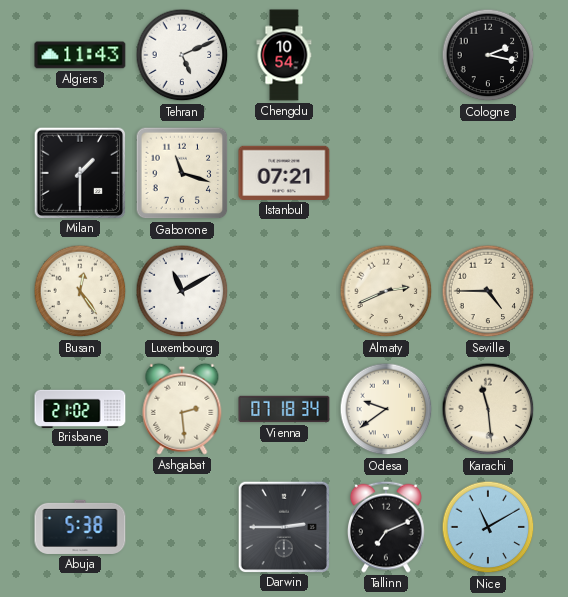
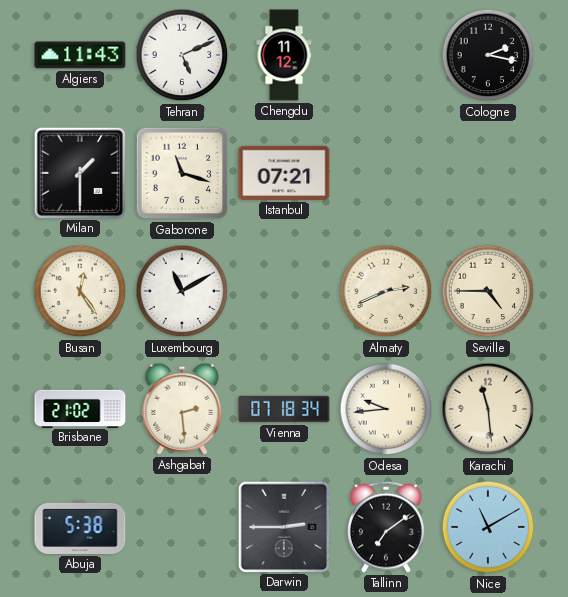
Chengdu: 10:54 -> 11:12
Odesa: 9:39 -> 9:44
Tallinn: 7:11 -> 7:09
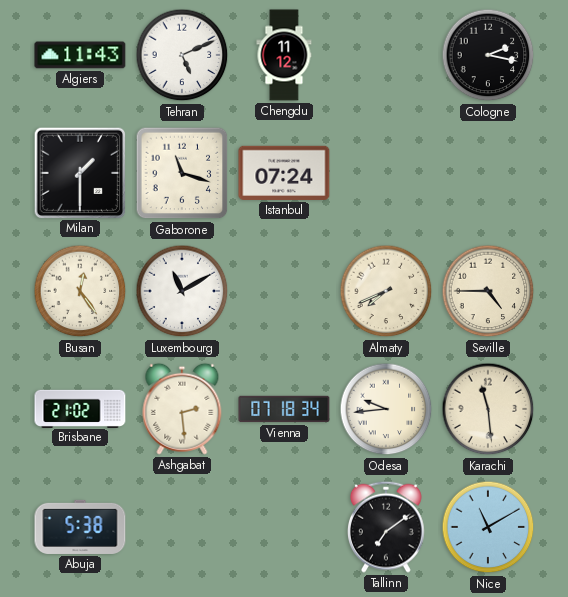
Istanbul: 07:21 -> 07:24
Almaty: 2:41 -> 7:41
Darwin: 2:45 -> none
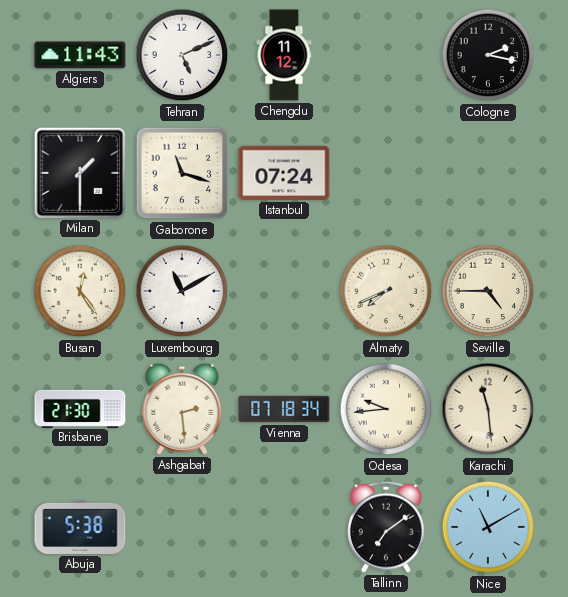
Brisbane: 21:02 -> 21:30
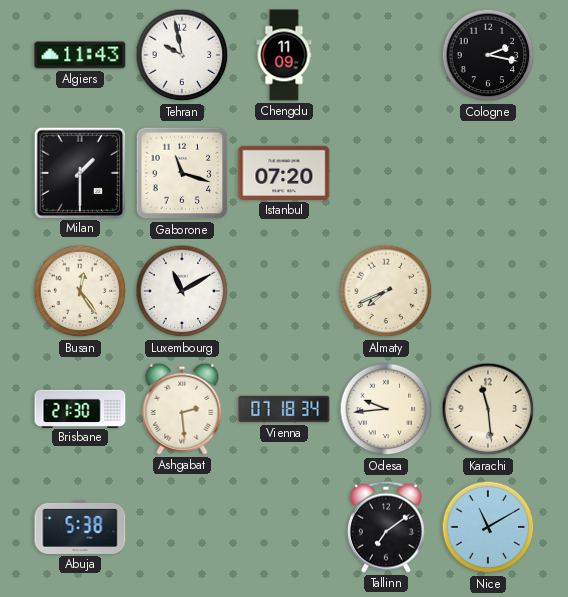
Tehran: 5:11 -> 9:58
Chengdu: 11:12 -> 11:09
Istanbul: 07:24 -> 07:20
Seville: 4:45 -> none
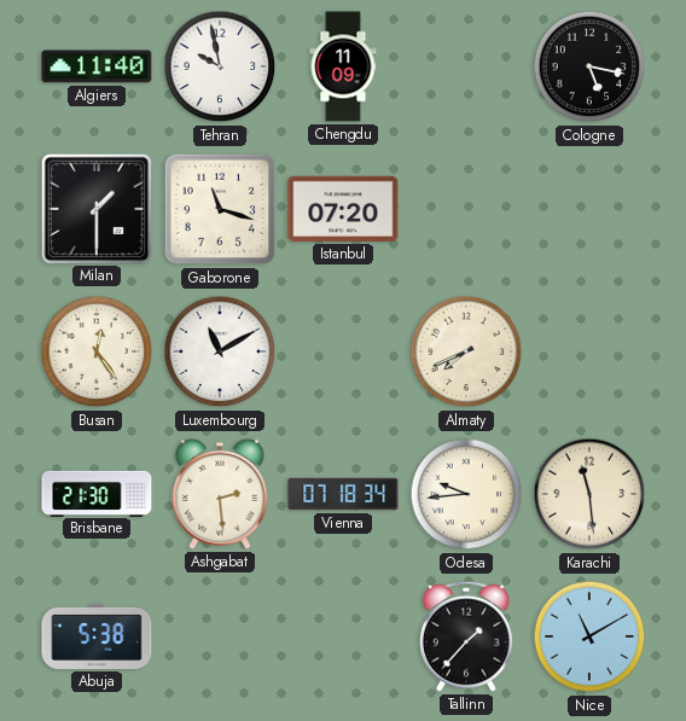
Algiers: 11:43 -> 11:40
Cologne: 2:17 -> 5:17
Tallinn: 7:09 -> 1:37
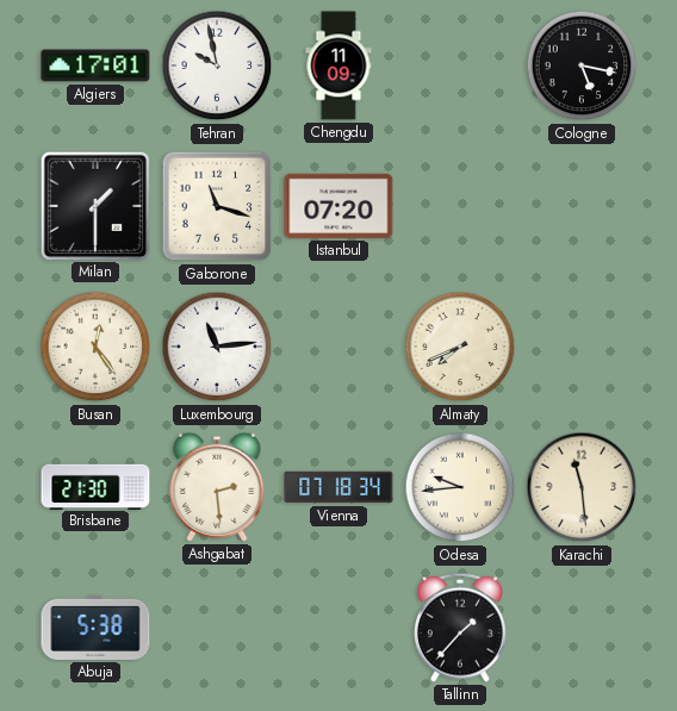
Algiers: 11:40 -> 17:01
Luxembourg: 11:10 -> 11:14
Nice: 11:10 -> none
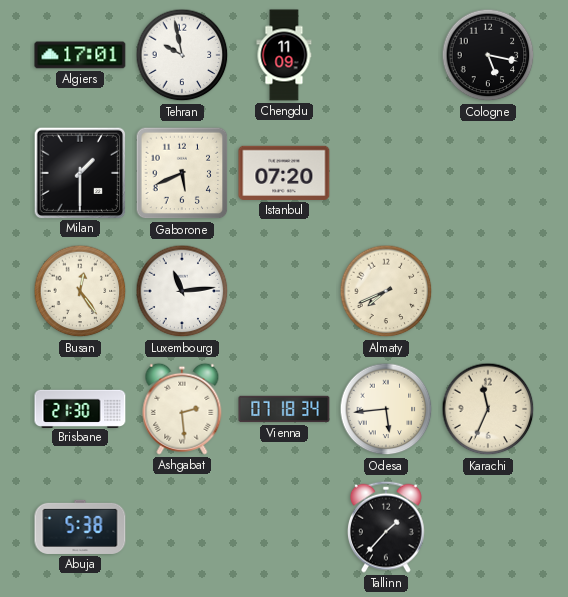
Gaborone: 11:18 -> 5:41
Odesa: 9:44 -> 5:44
Karachi: 11:29 -> 11:34
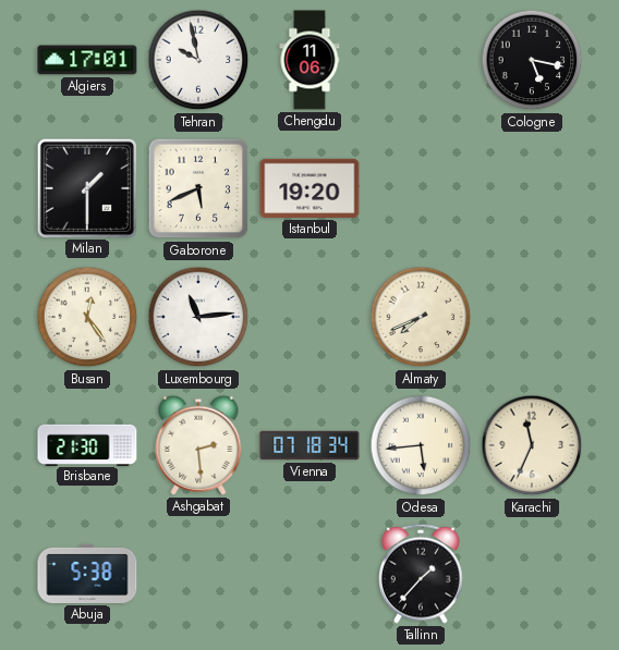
Chengdu: 11:09 -> 11:06
Istanbul: 07:20 -> 19:20
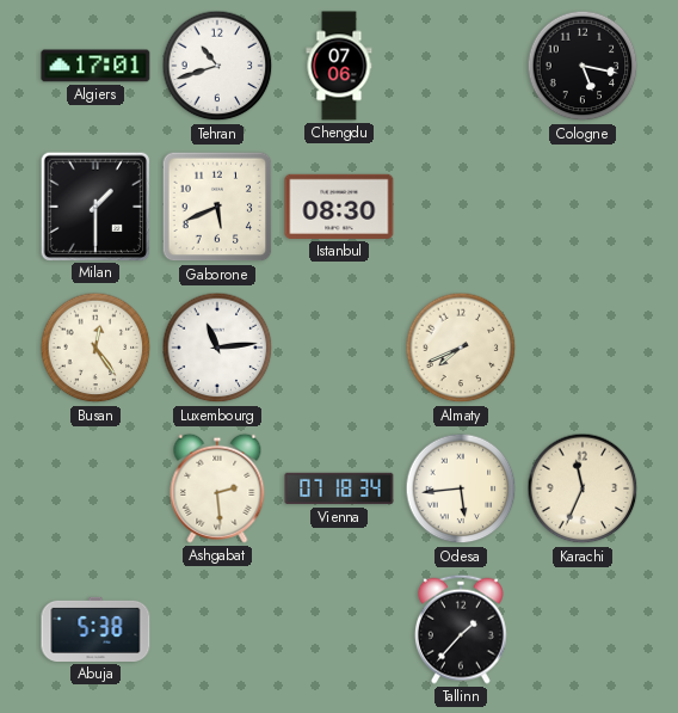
Tehran: 9:58 -> 10:42
Chengdu: 11:06 -> 07:06
Istanbul: 19:20 -> 08:30
Brisbane: 21:30 -> none
